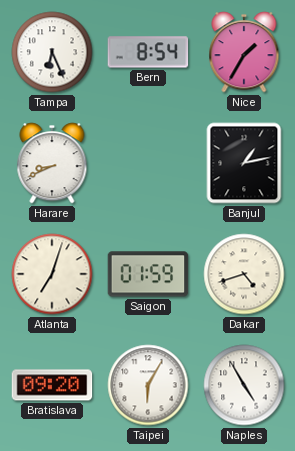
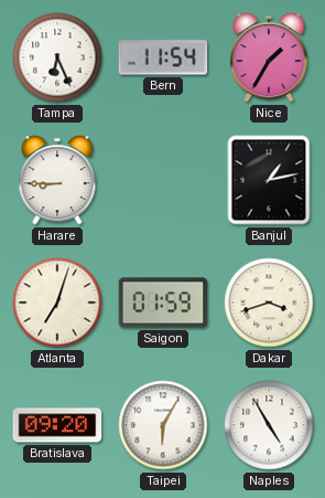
Bern: 8:54 -> 11:54
Harare: 8:41 -> 8:45
Dakar: 4:42 -> 3:42
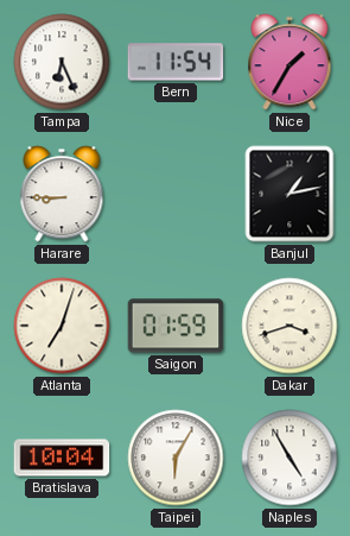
Bratislava: 09:20 -> 10:04
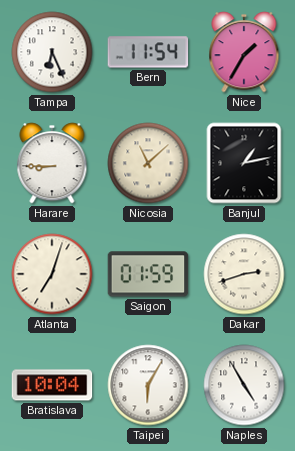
Nicosia: none -> 11:08
Dakar: 3:42 -> 2:42
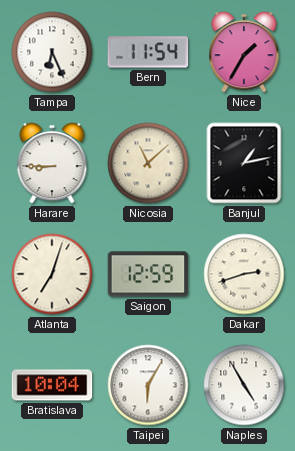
Saigon: 01:59 -> 12:59
